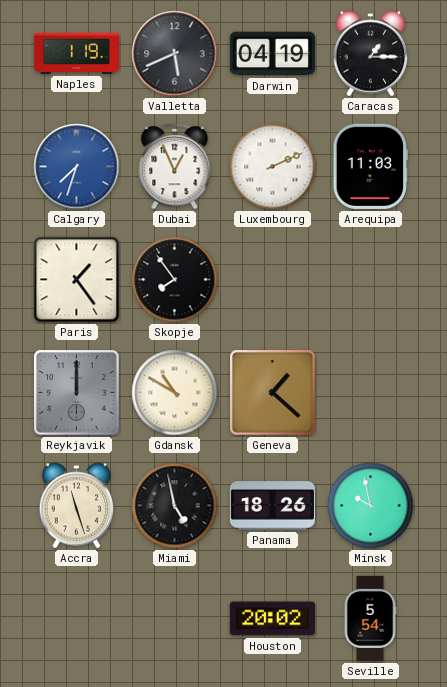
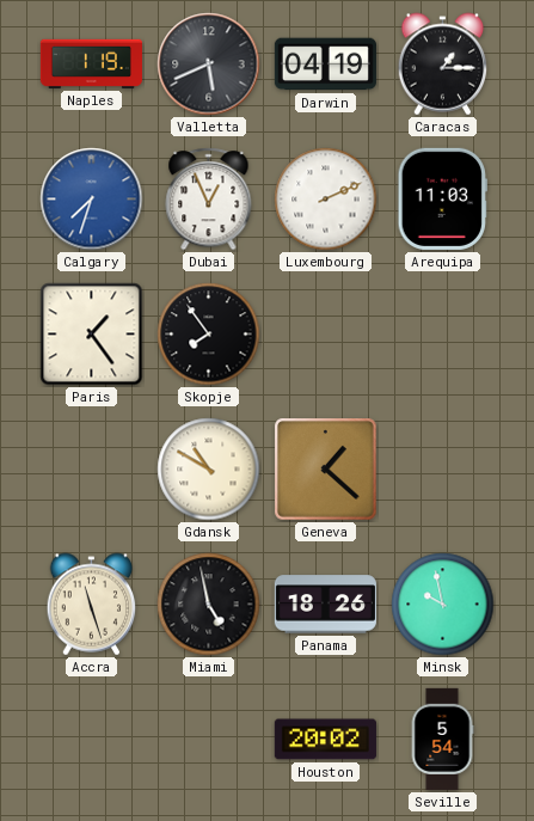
Reykjavik: 12:00 -> none
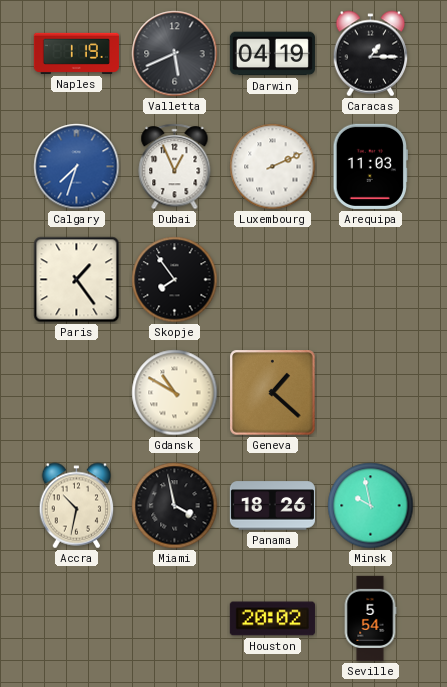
Accra: 11:27 -> 10:32
Miami: 4:58 -> 3:58
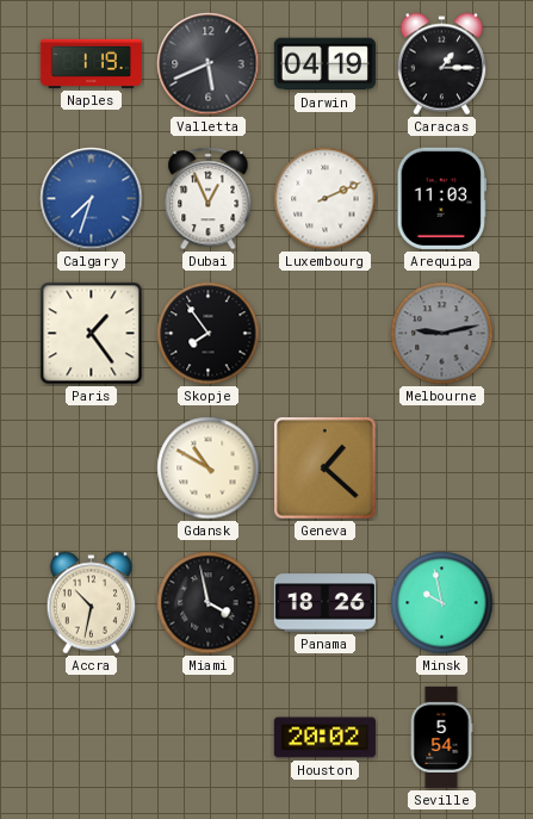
Melbourne: none -> 9:13
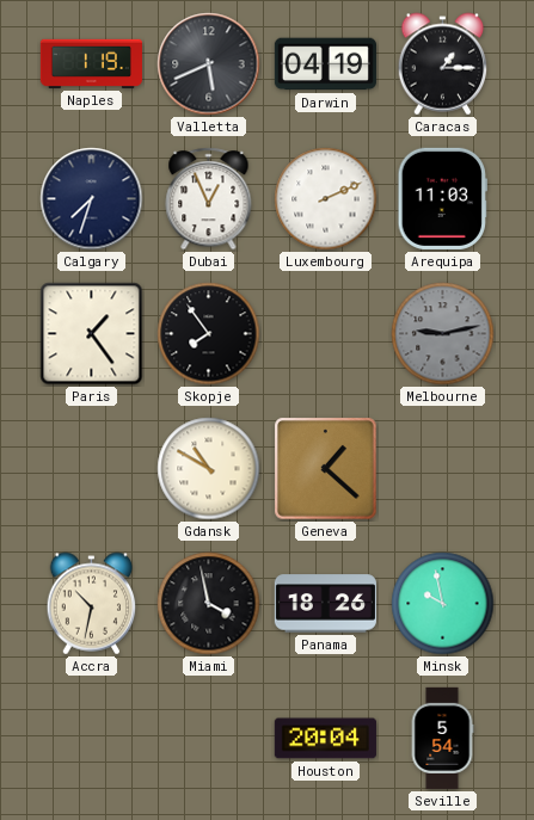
Calgary dial: blue -> navy
Houston: 20:02 -> 20:04
